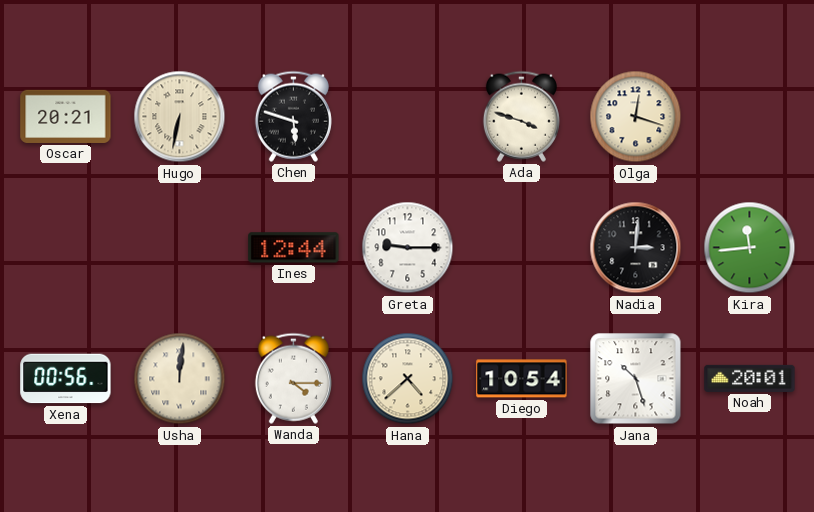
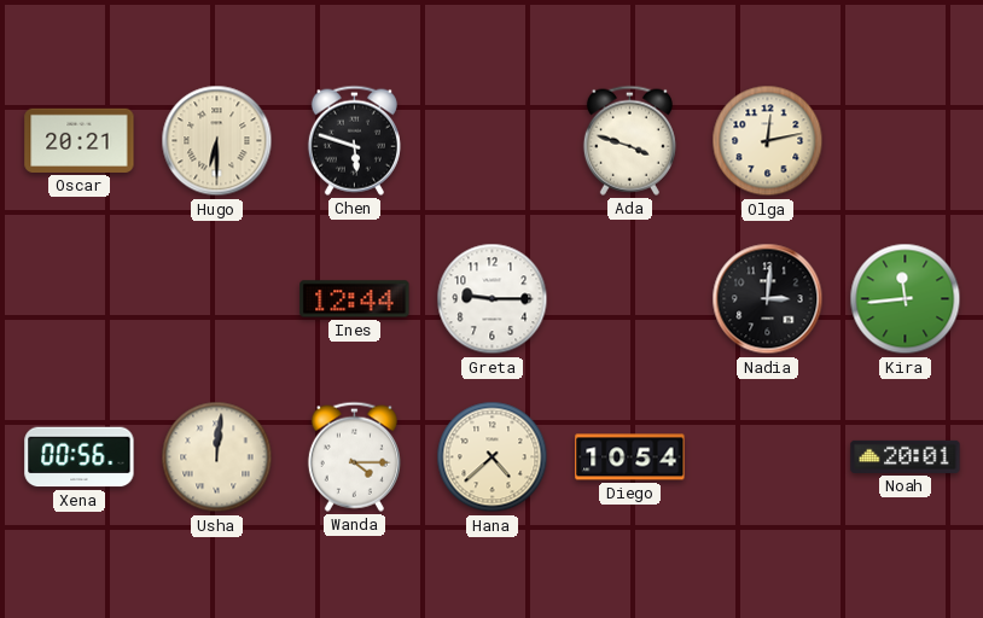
Hugo: 6:32 -> 6:30
Olga: 12:18 -> 12:13
Jana: 10:27 -> none
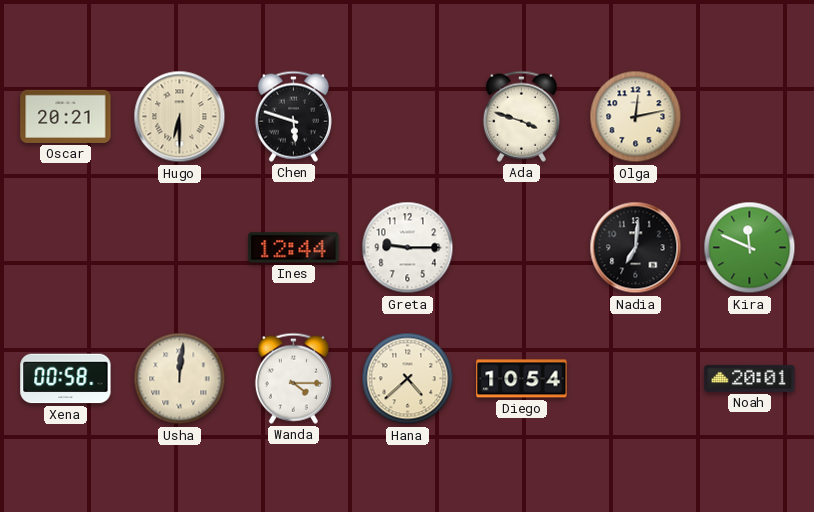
Nadia: 3:01 -> 7:01
Kira: 11:44 -> 11:49
Xena: 00:56 -> 00:58
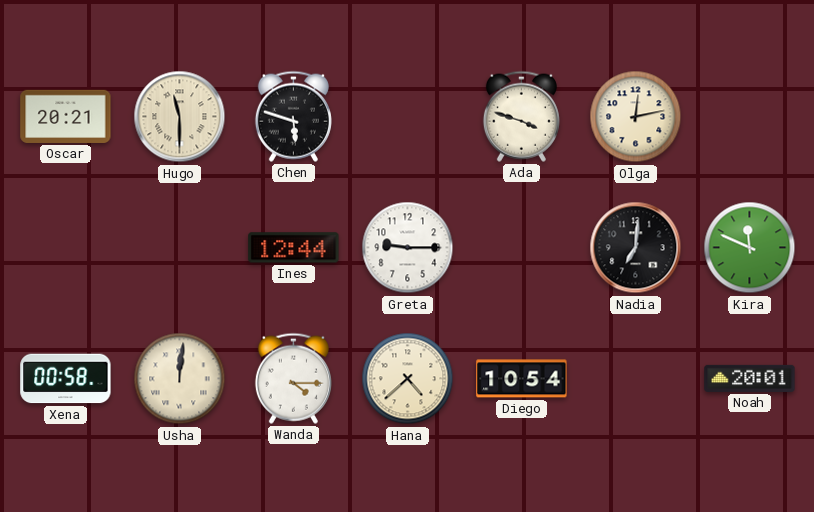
Hugo: 6:30 -> 11:30
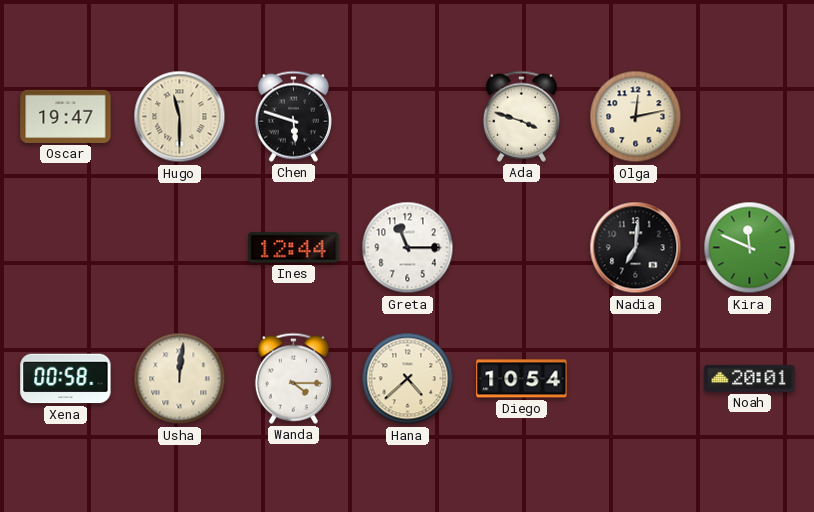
Oscar: 20:21 -> 19:47
Greta: 9:15 -> 11:15
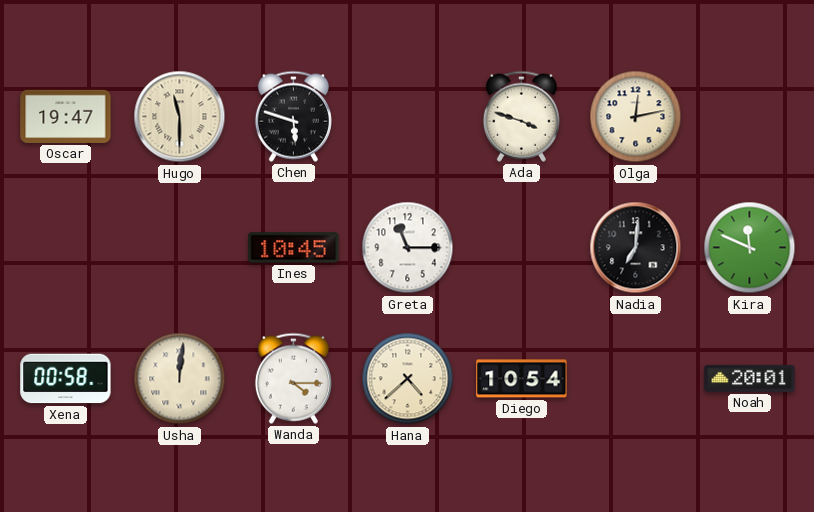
Ines: 12:44 -> 10:45
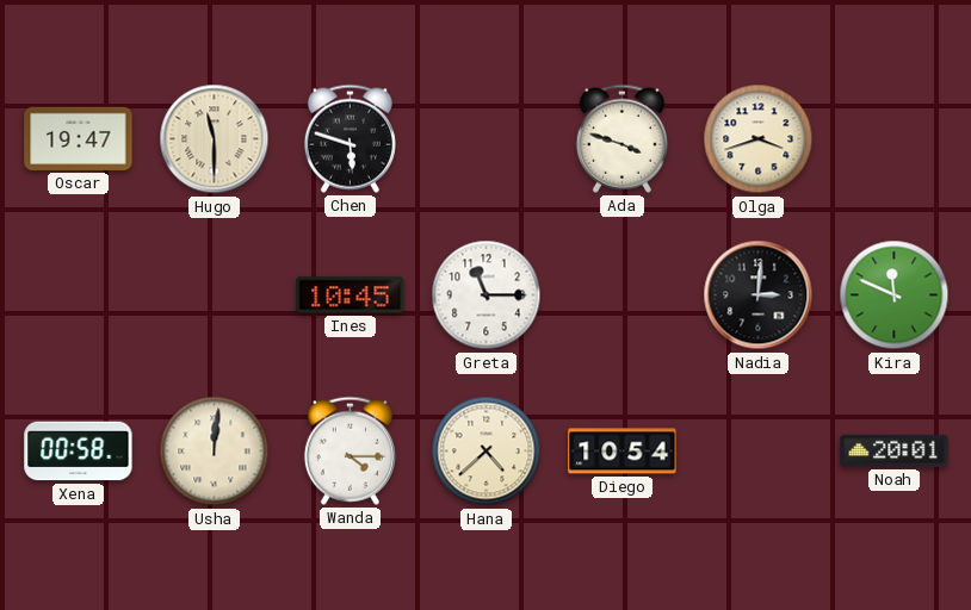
Olga: 12:13 -> 3:42
Nadia: 7:01 -> 3:01
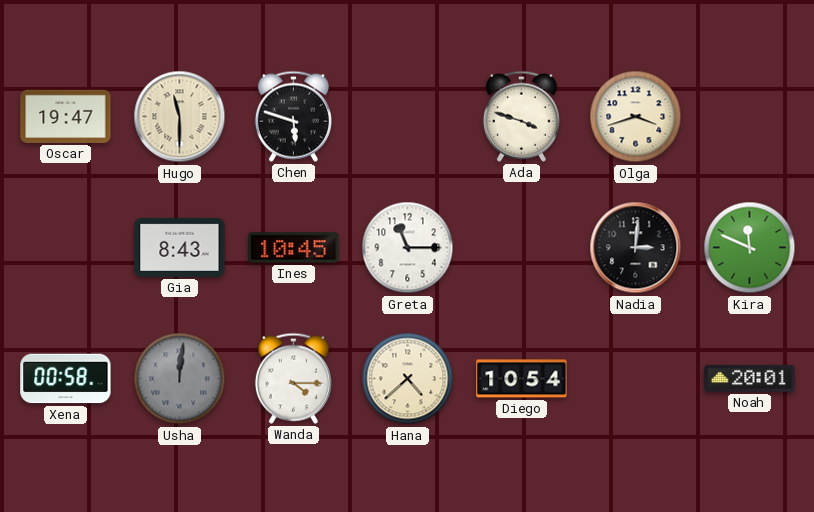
Gia: none -> 8:43
Usha dial: cream -> grey
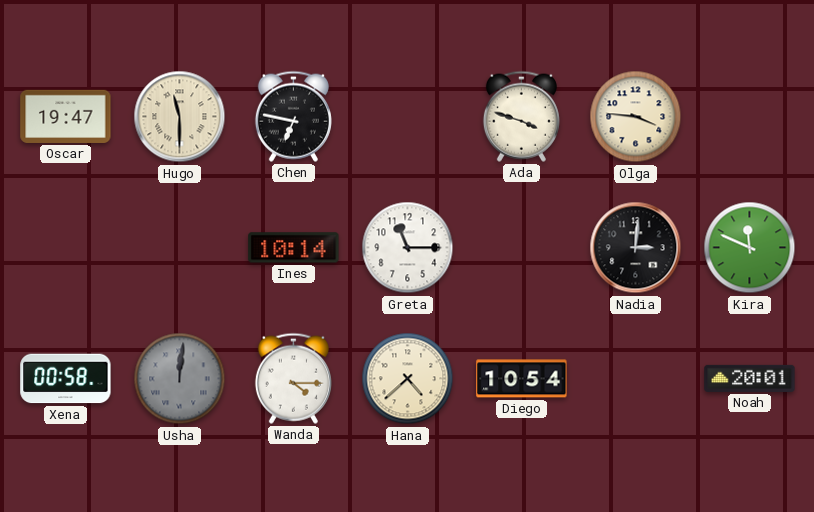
Chen: 5:48 -> 6:47
Olga: 3:42 -> 3:46
Gia: 8:43 -> none
Ines: 10:45 -> 10:14
